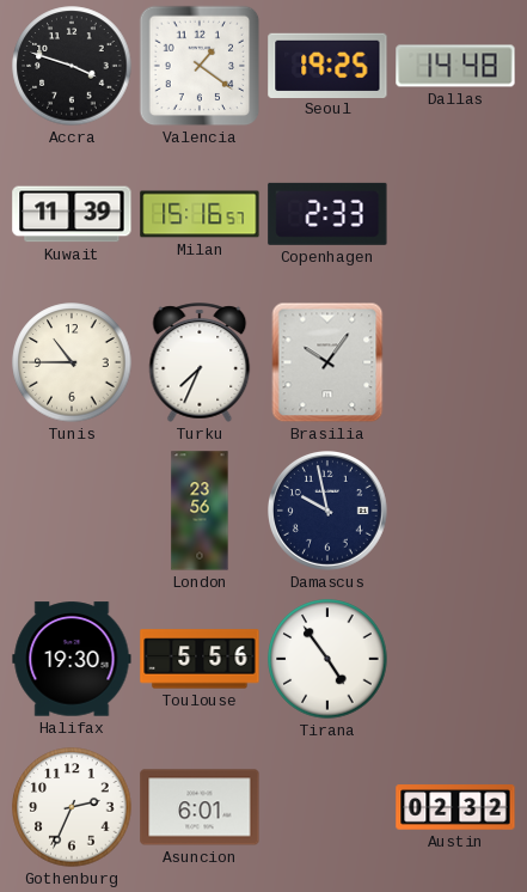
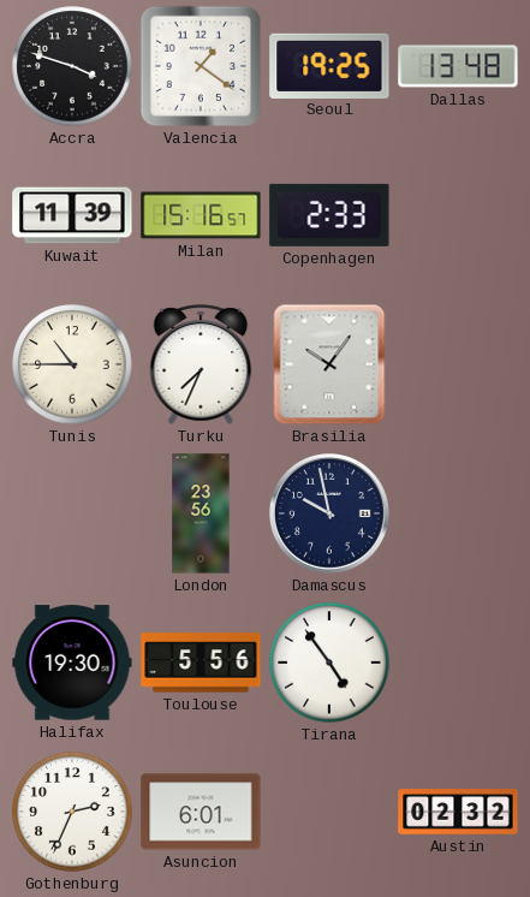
Dallas: 14:48 -> 13:48
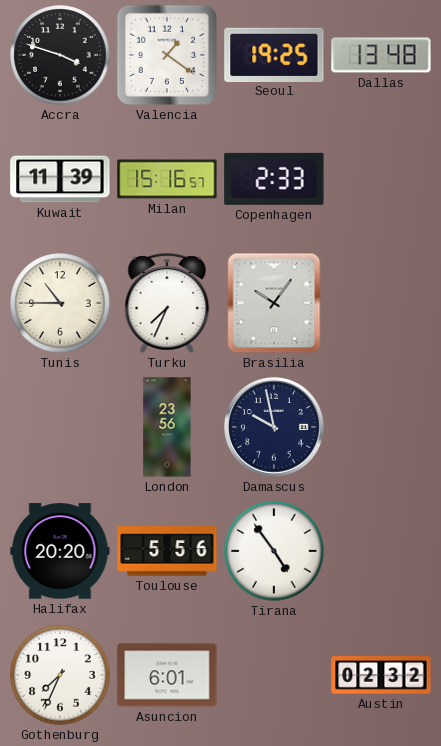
Halifax: 19:30 -> 20:20
Gothenburg: 2:34 -> 7:34
